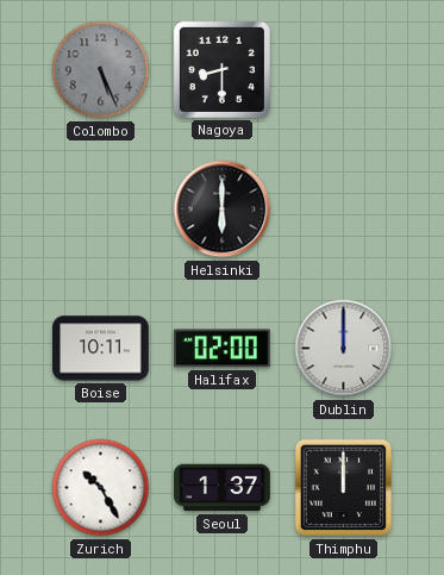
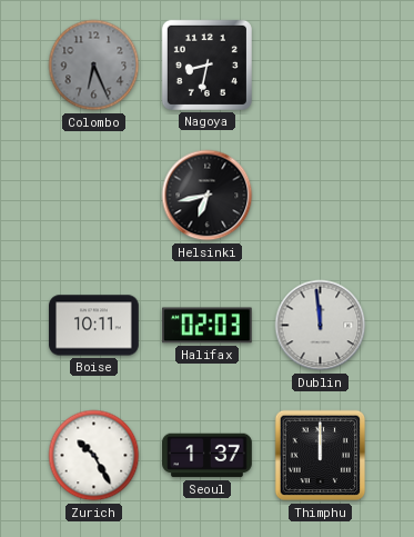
Colombo: 5:26 -> 6:26
Nagoya: 8:30 -> 8:32
Helsinki: 6:00 -> 6:43
Halifax: 02:00 -> 02:03
Dublin: 12:00 -> 11:59
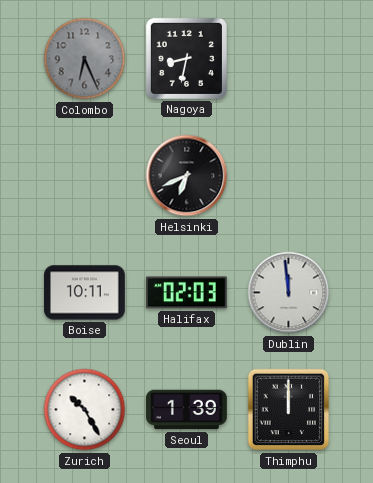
Helsinki: 6:43 -> 6:41
Seoul: 1:37 -> 1:39
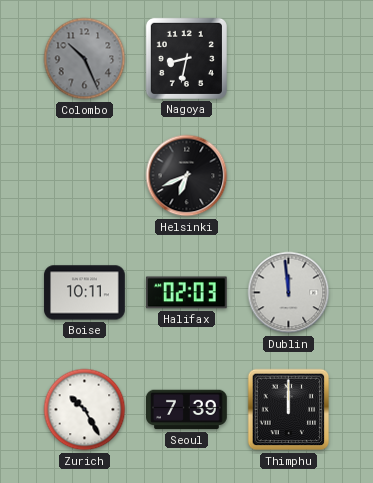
Colombo: 6:26 -> 10:26
Seoul: 1:39 -> 7:39
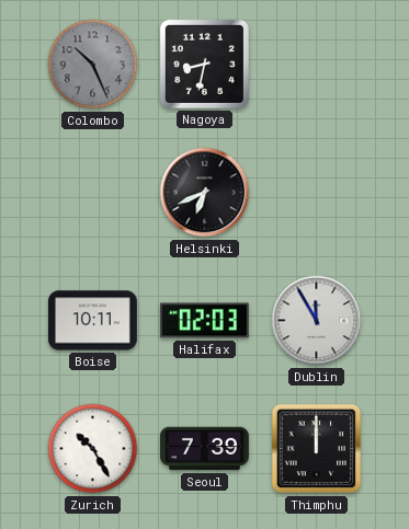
Dublin: 11:59 -> 11:55
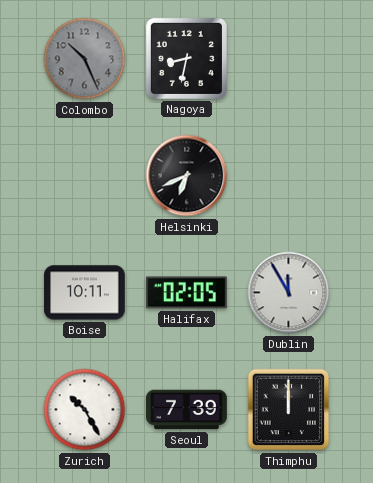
Halifax: 02:03 -> 02:05
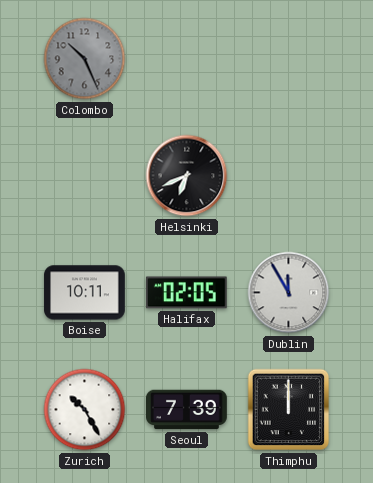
Nagoya: 8:32 -> none
